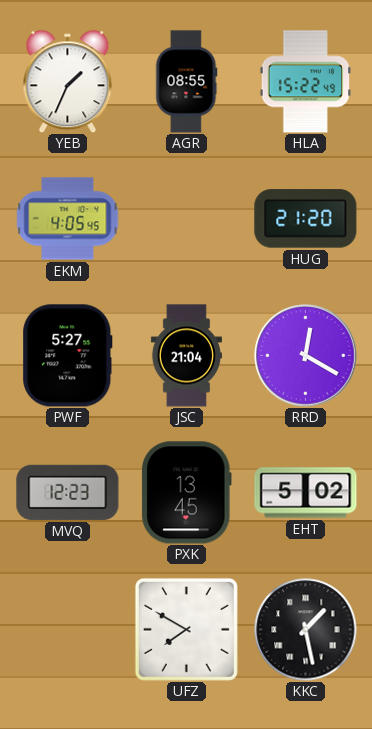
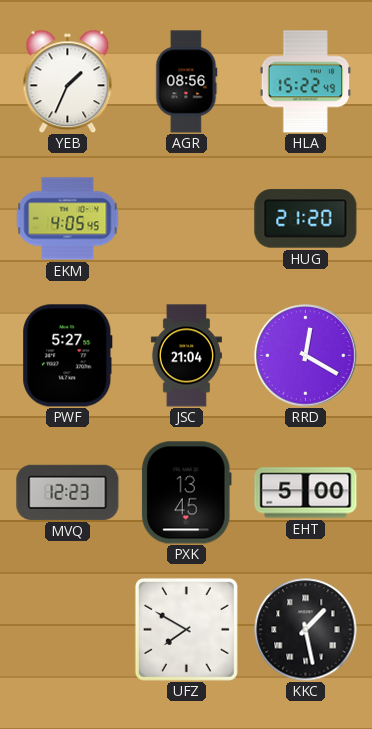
AGR: 08:55 -> 08:56
EHT: 5:02 -> 5:00
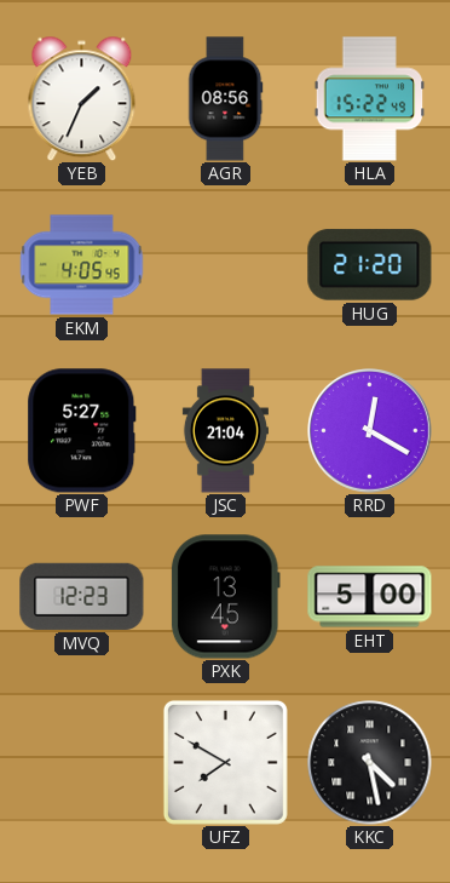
KKC: 1:28 -> 4:28
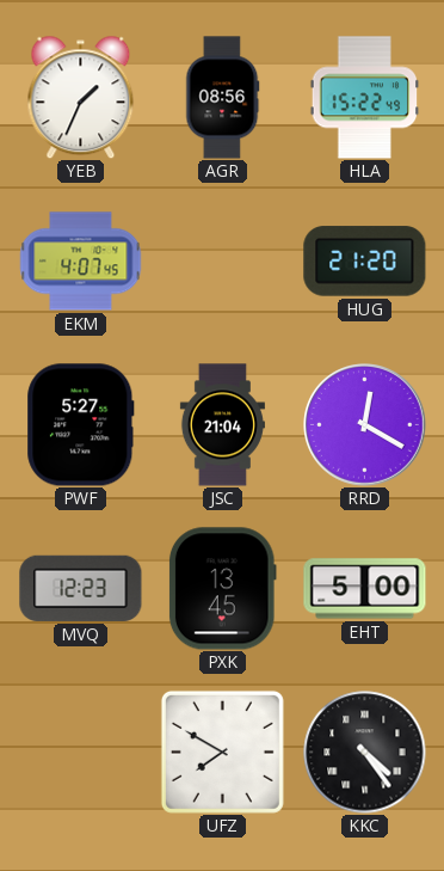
EKM: 4:05 -> 4:07
KKC: 4:28 -> 4:24
